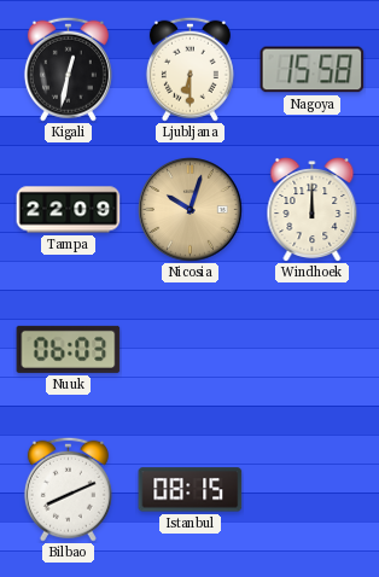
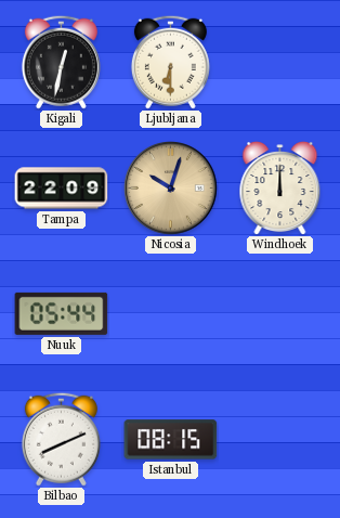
Nagoya: 15:58 -> none
Nuuk: 06:03 -> 05:44
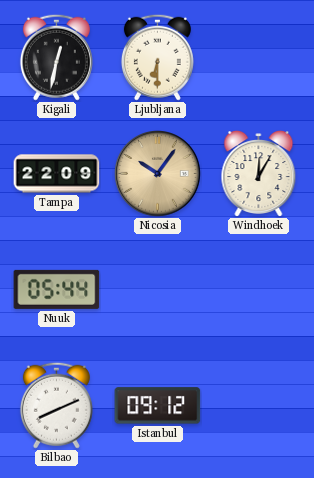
Nicosia: 10:03 -> 10:06
Windhoek: 12:00 -> 12:05
Istanbul: 08:15 -> 09:12
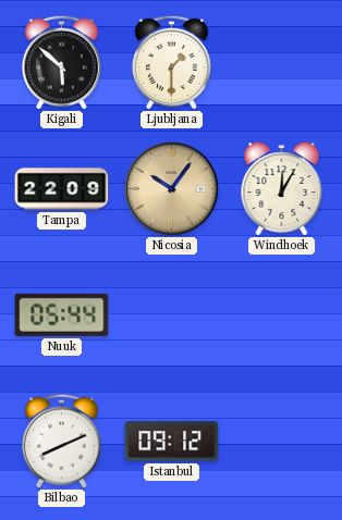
Kigali: 12:32 -> 5:52
Ljubljana: 6:30 -> 1:30
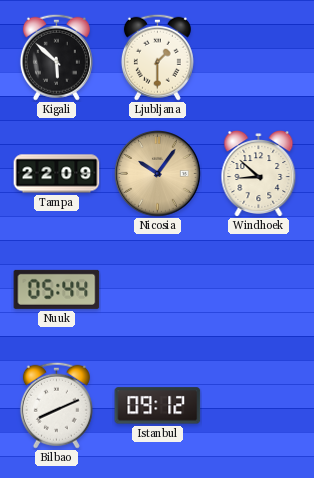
Windhoek: 12:05 -> 8:52
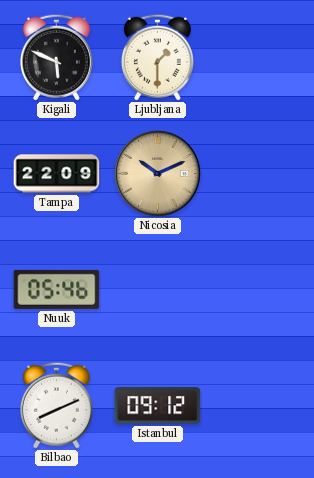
Kigali: 5:52 -> 5:49
Nicosia: 10:06 -> 10:11
Windhoek: 8:52 -> none
Nuuk: 05:44 -> 05:46
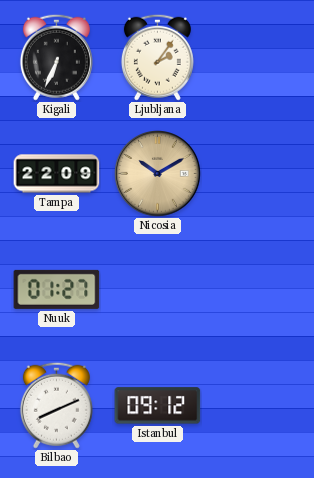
Kigali: 5:49 -> 6:34
Ljubljana: 1:30 -> 2:06
Nicosia: 10:11 -> 10:10
Nuuk: 05:46 -> 01:27
